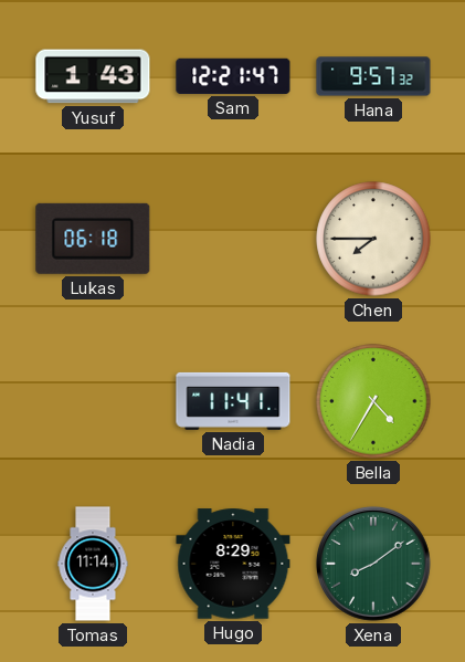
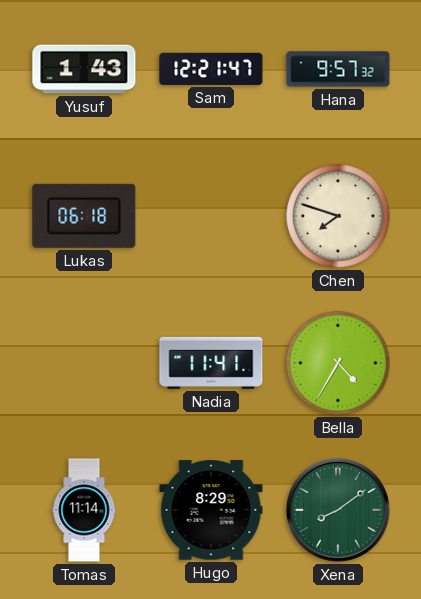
Chen: 7:45 -> 7:48
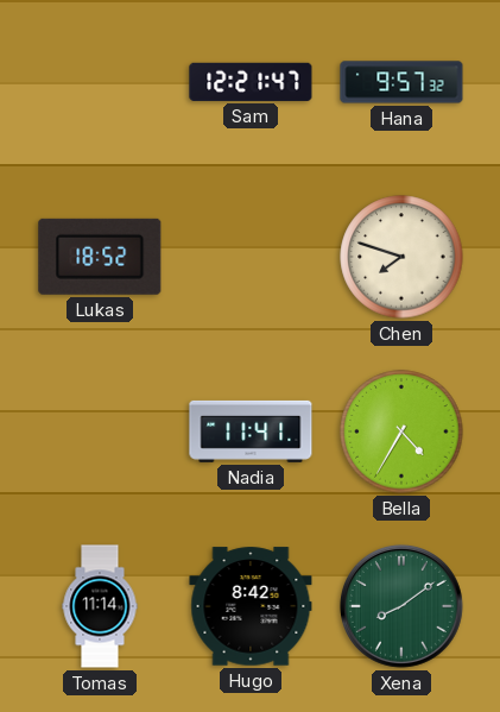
Yusuf: 1:43 -> none
Lukas: 06:18 -> 18:52
Hugo: 8:29 -> 8:42
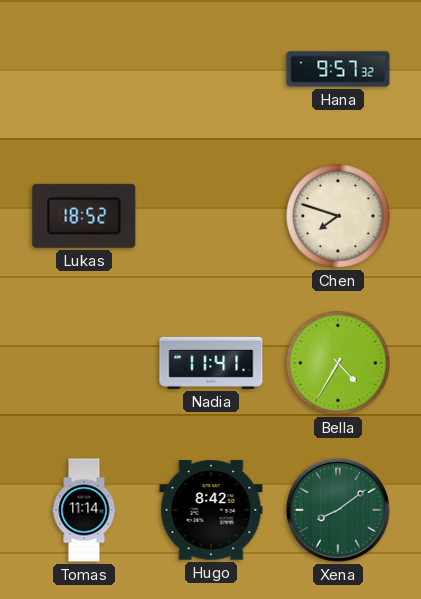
Sam: 12:21 -> none
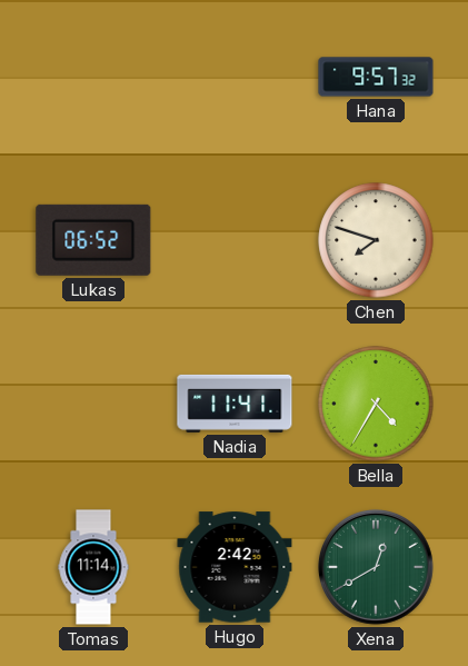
Lukas: 18:52 -> 06:52
Hugo: 8:42 -> 2:42
Xena: 8:09 -> 12:40
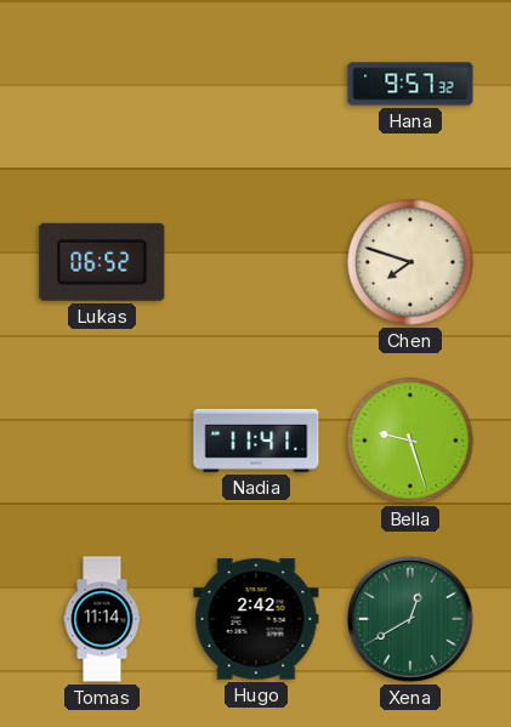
Bella: 4:35 -> 9:27
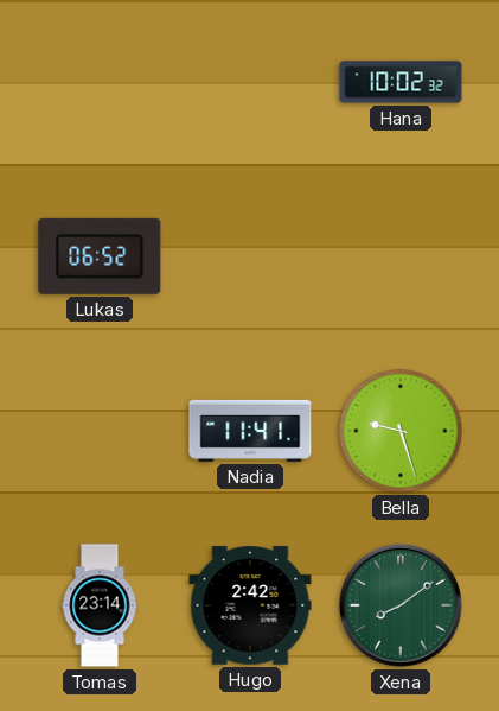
Hana: 9:57 -> 10:02
Chen: 7:48 -> none
Tomas: 11:14 -> 23:14
Xena: 12:40 -> 8:09
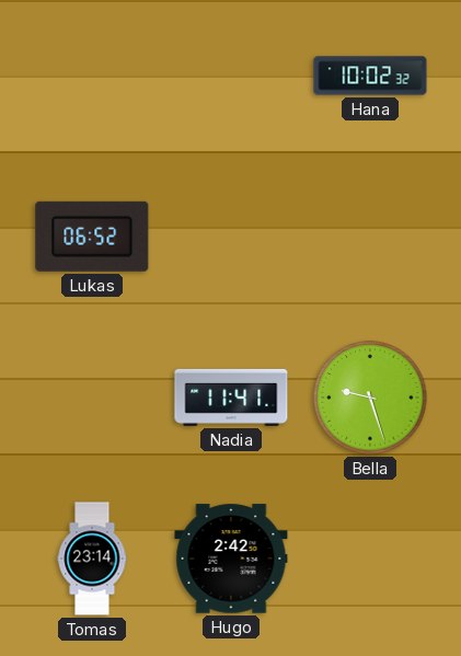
Xena: 8:09 -> none
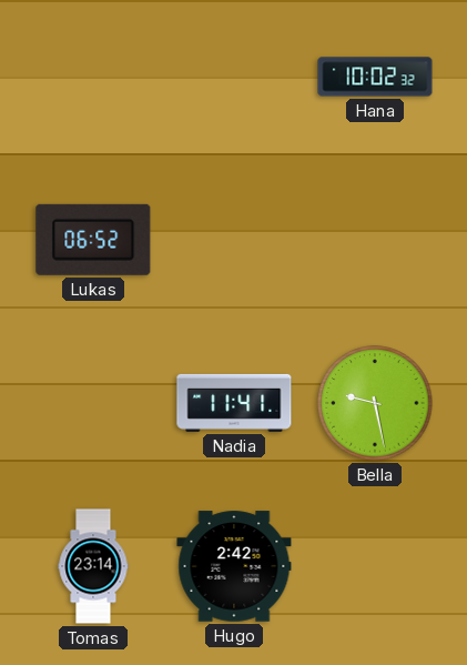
Bella: 9:27 -> 9:28
